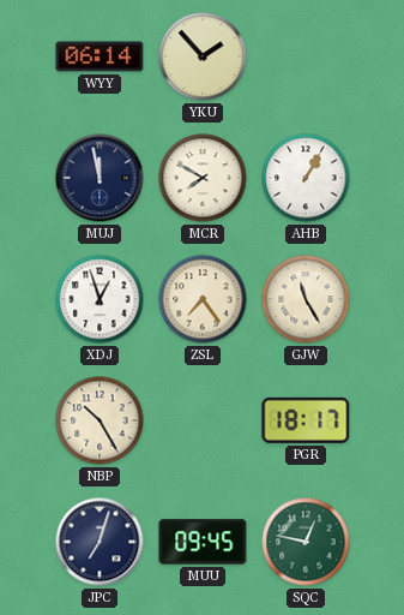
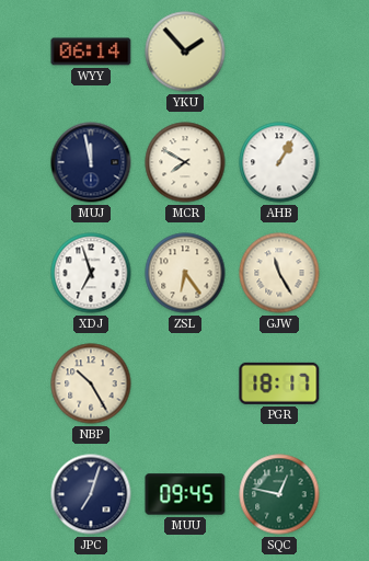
XDJ: 12:57 -> 6:57
ZSL: 7:24 -> 6:24
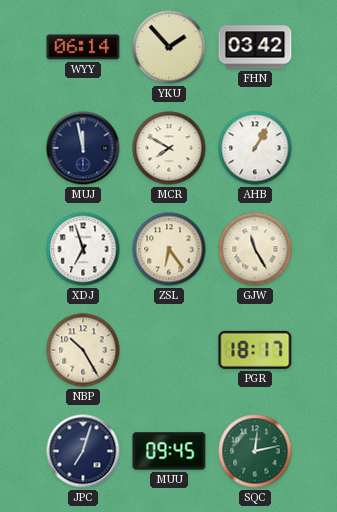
FHN: none -> 03:42
SQC: 12:47 -> 12:13
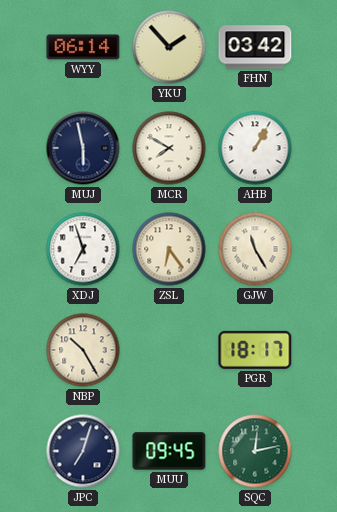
MUJ: 11:58 -> 5:58
